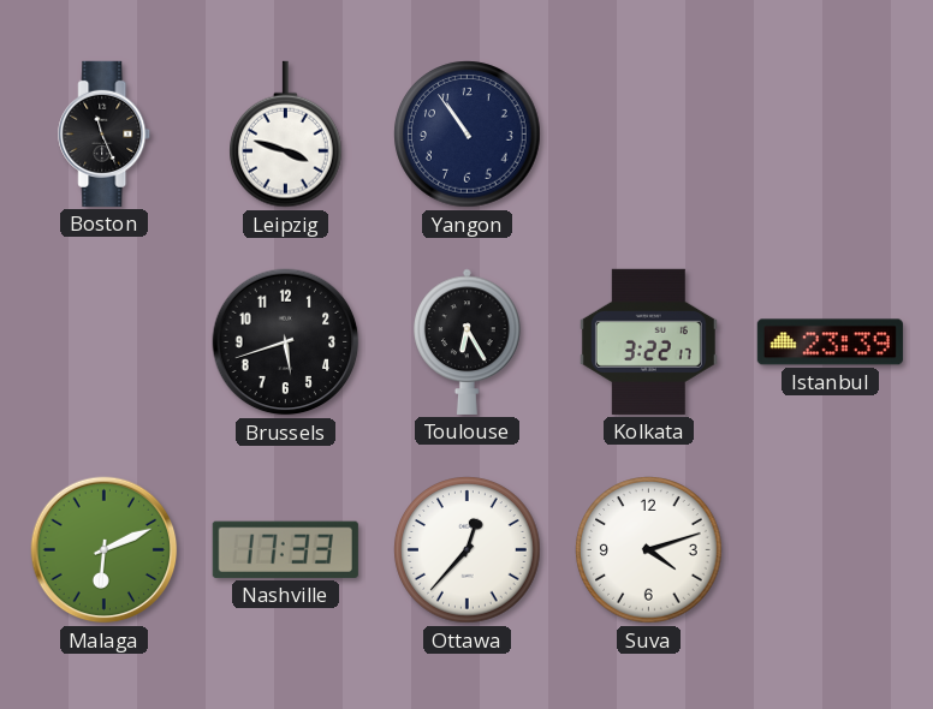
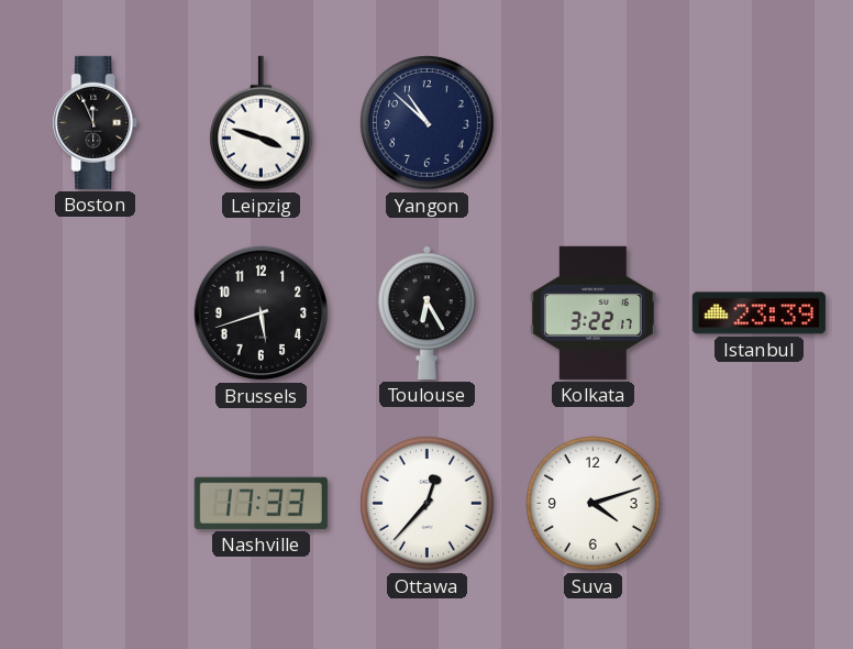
Boston: 11:26 -> 11:56
Yangon: 10:54 -> 10:52
Malaga: 6:11 -> none
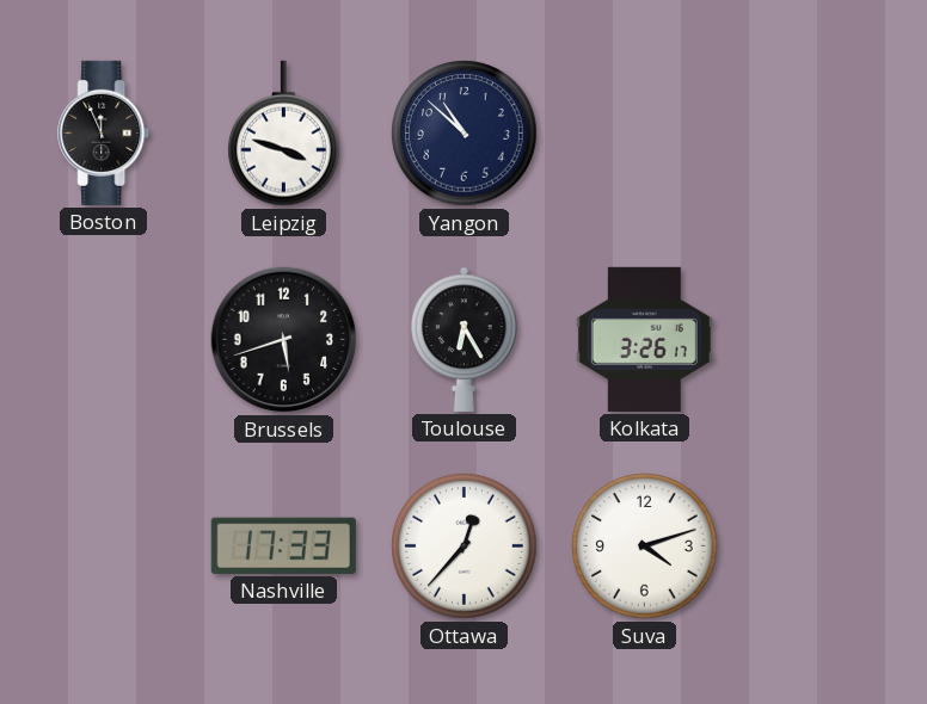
Kolkata: 3:22 -> 3:26
Istanbul: 23:39 -> none
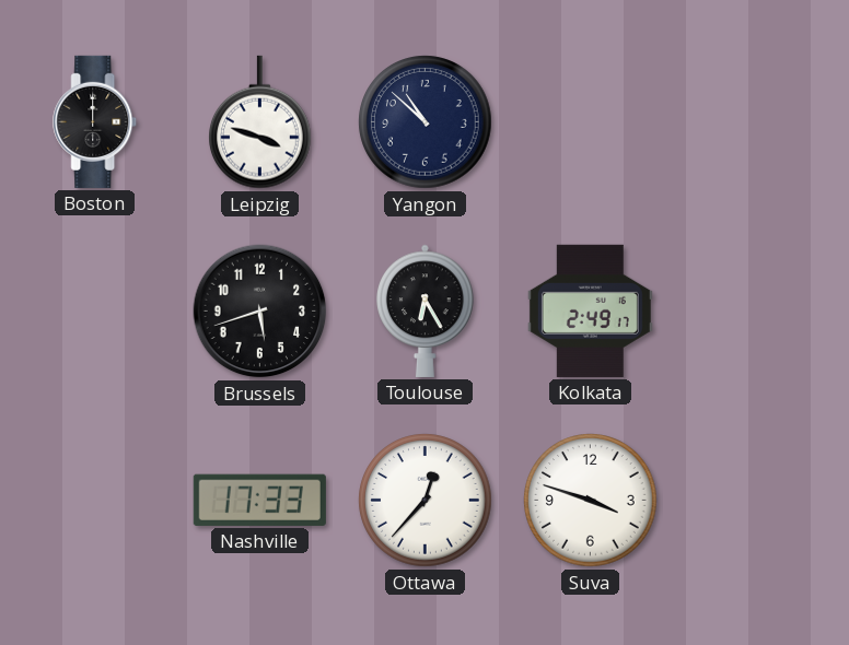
Boston: 11:56 -> 12:00
Kolkata: 3:26 -> 2:49
Suva: 4:12 -> 3:48
